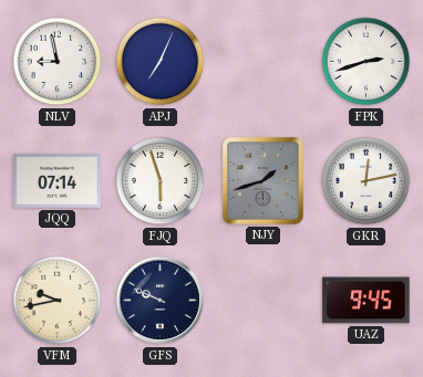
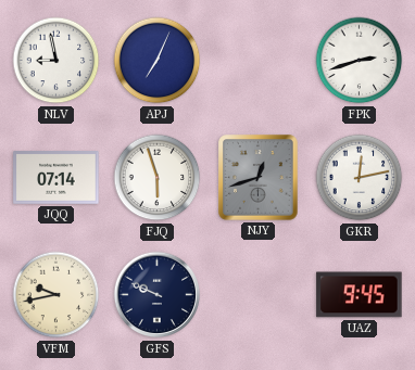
NJY: 1:42 -> 12:42
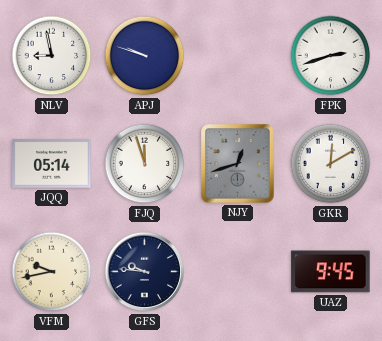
APJ: 7:04 -> 9:48
JQQ: 07:14 -> 05:14
FJQ: 5:57 -> 11:57
GKR: 12:13 -> 12:10
GFS: 9:49 -> 9:46
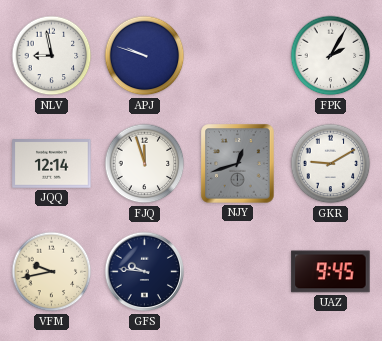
FPK: 2:42 -> 2:05
JQQ: 05:14 -> 12:14
GKR: 12:10 -> 9:10
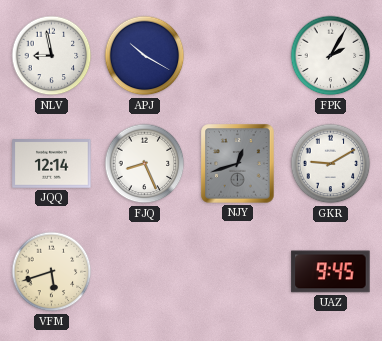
APJ: 9:48 -> 10:20
FJQ: 11:57 -> 8:26
VFM: 9:43 -> 5:42
GFS: 9:46 -> none
